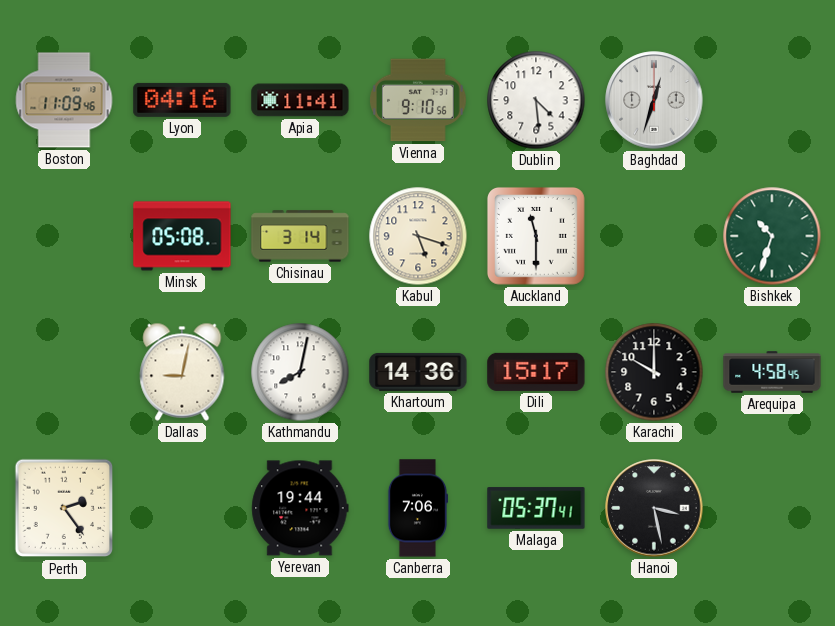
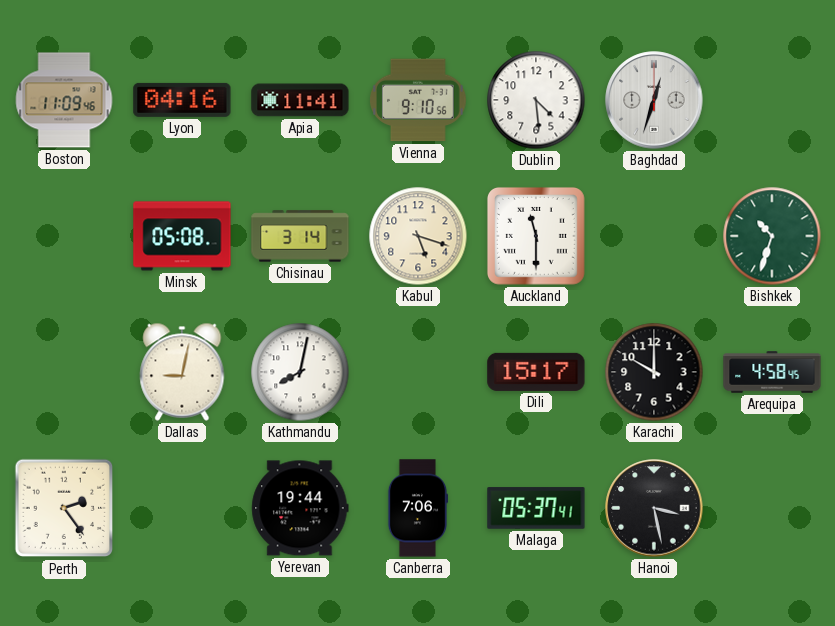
Khartoum: 14:36 -> none
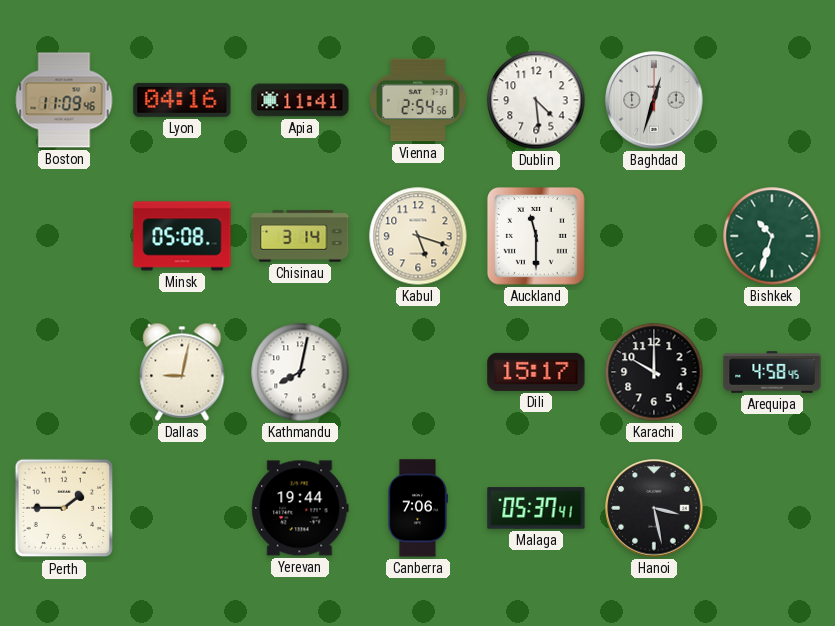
Vienna: 9:10 -> 2:54
Perth: 2:24 -> 1:45
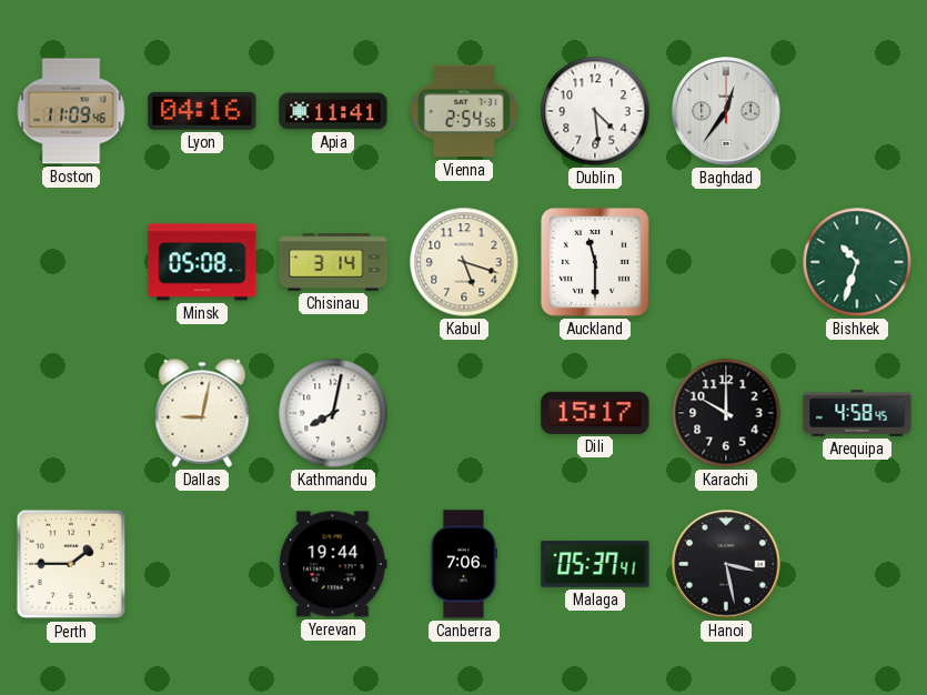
Baghdad: 12:33 -> 12:36
